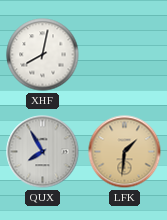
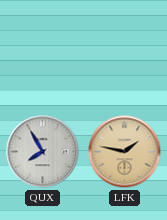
XHF: 8:02 -> none
LFK: 1:31 -> 1:47
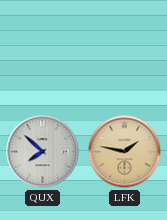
QUX: 7:55 -> 7:52
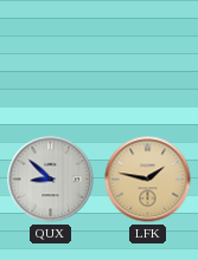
QUX: 7:52 -> 8:52
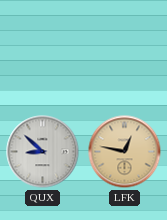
LFK: 1:47 -> 12:47
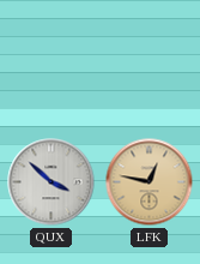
QUX: 8:52 -> 3:52
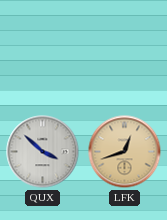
LFK: 12:47 -> 12:42
